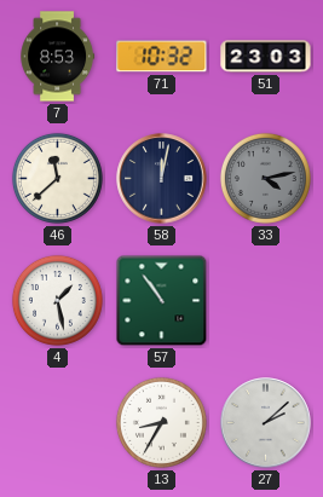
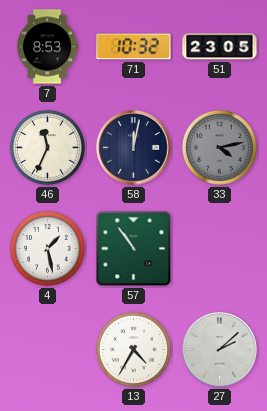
51: 23:03 -> 23:05
46: 11:38 -> 11:34
13: 8:35 -> 4:35
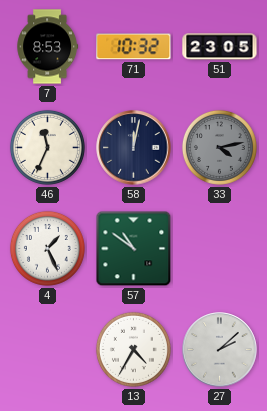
4: 1:28 -> 1:26
57: 10:54 -> 10:51
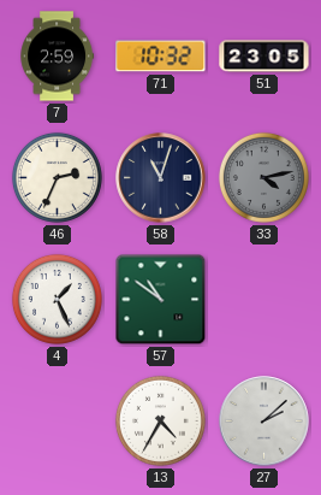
7: 8:53 -> 2:59
46: 11:34 -> 2:34
58: 12:02 -> 11:03
